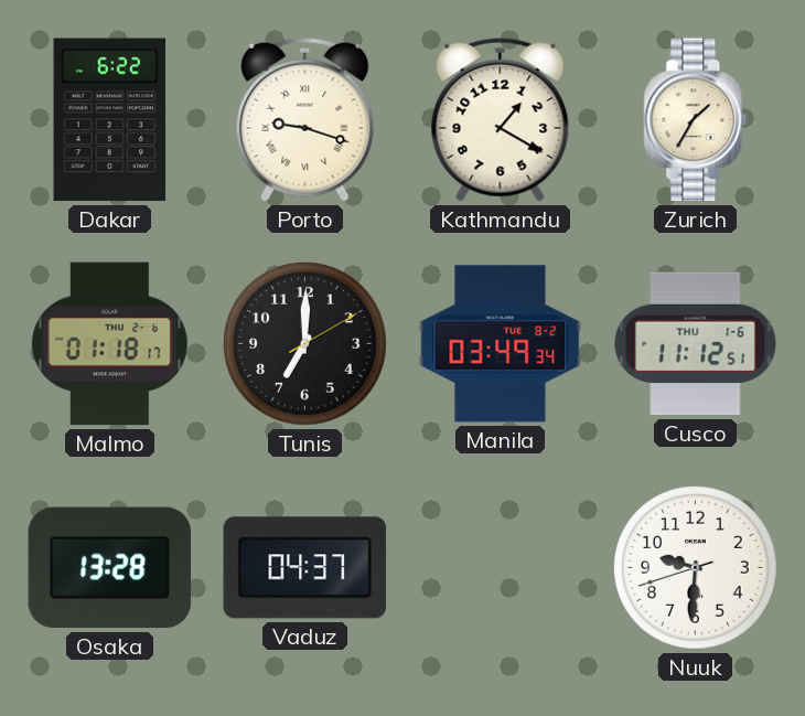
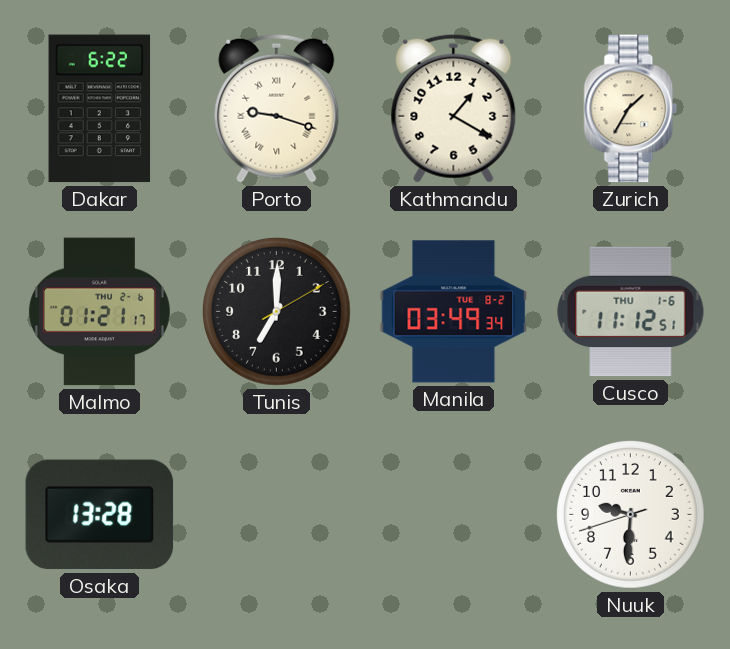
Malmo: 01:18 -> 01:21
Vaduz: 04:37 -> none
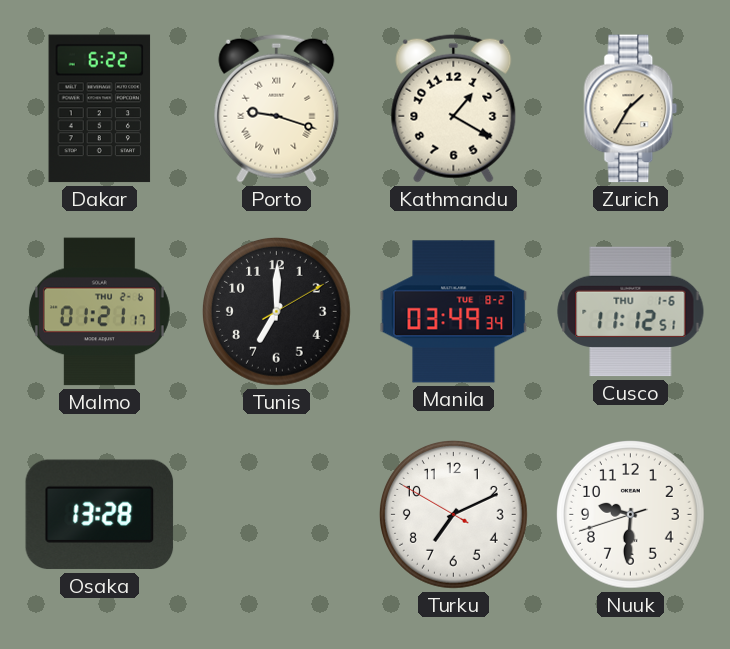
Turku: none -> 7:10
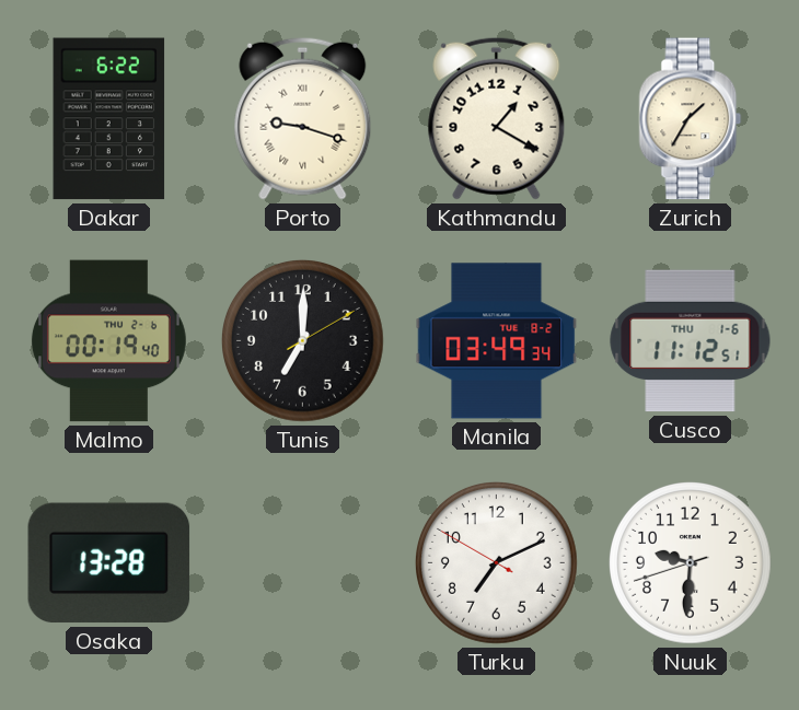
Malmo: 01:21 -> 00:19
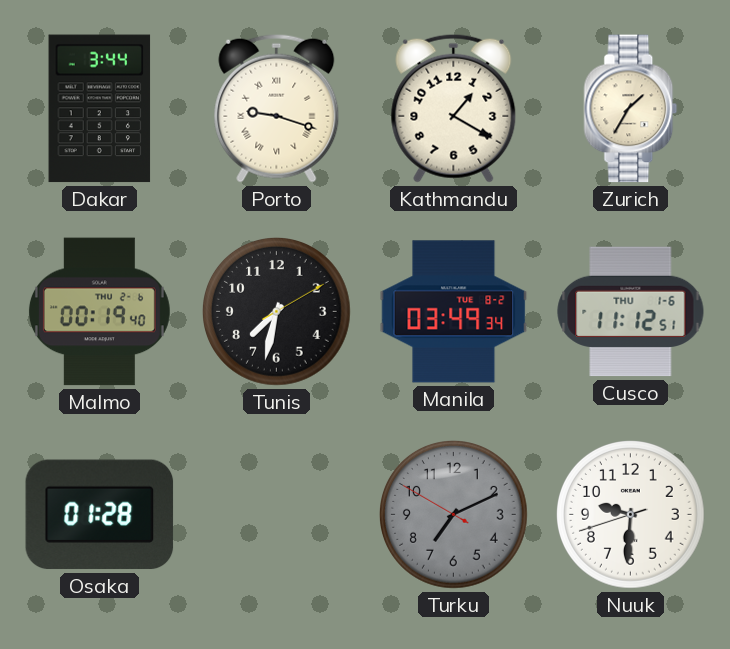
Dakar: 6:22 -> 3:44
Tunis: 7:00 -> 7:32
Osaka: 13:28 -> 01:28
Turku dial: white -> grey
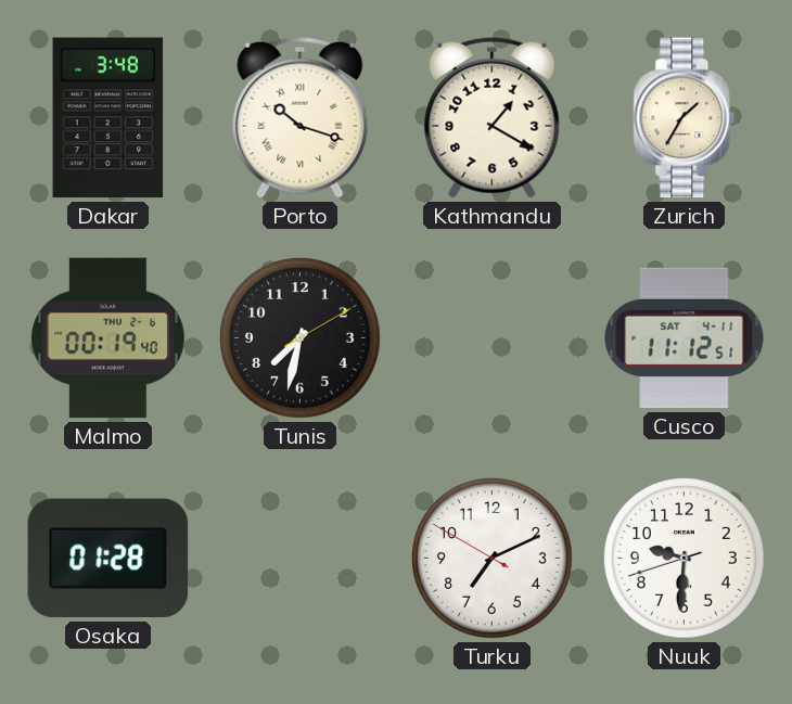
Dakar: 3:44 -> 3:48
Porto: 9:18 -> 10:18
Manila: 03:49 -> none
Cusco date: THU 1-6 -> SAT 4-11
Turku dial: grey -> white
